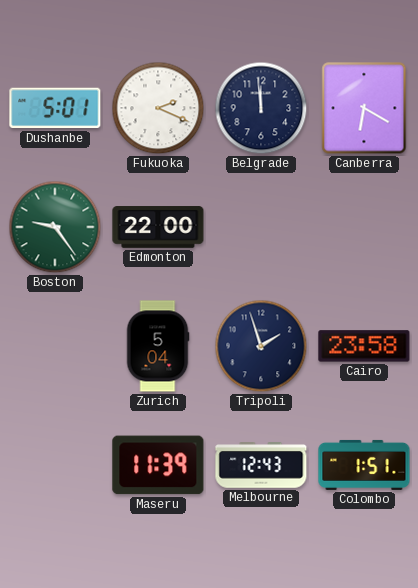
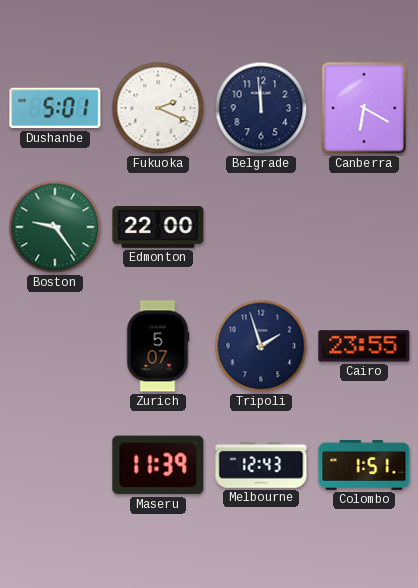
Zurich: 5:04 -> 5:07
Cairo: 23:58 -> 23:55
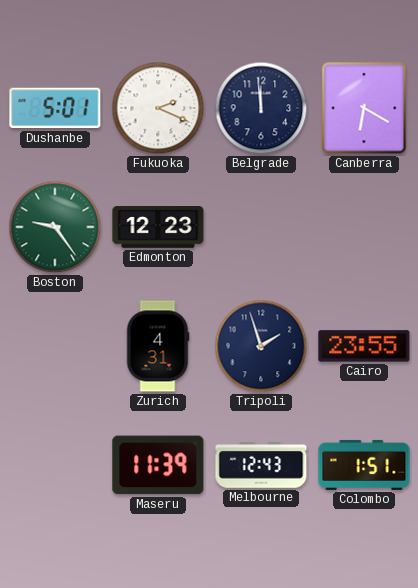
Edmonton: 22:00 -> 12:23
Zurich: 5:07 -> 4:31
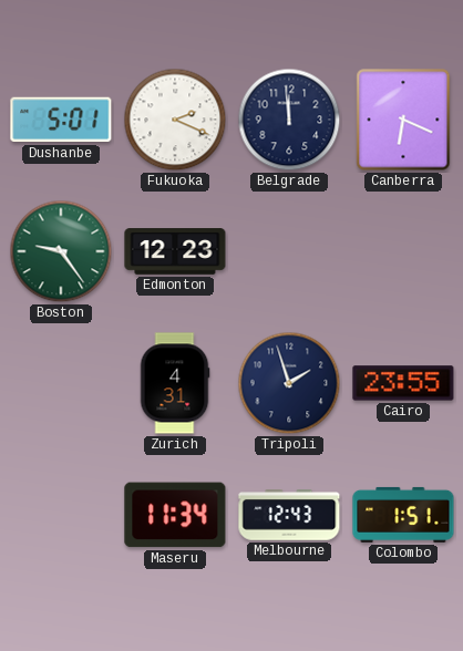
Canberra: 6:20 -> 6:19
Maseru: 11:39 -> 11:34
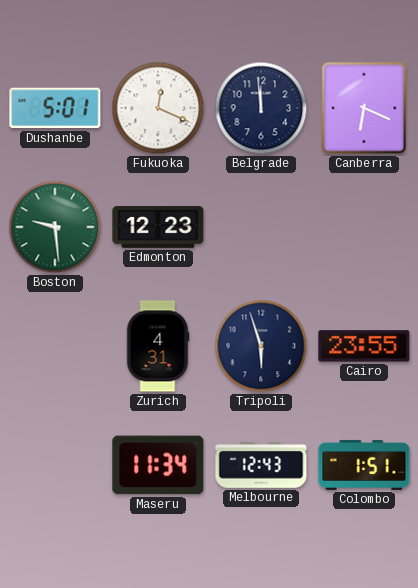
Fukuoka: 2:19 -> 12:19
Boston: 9:24 -> 9:29
Tripoli: 1:57 -> 5:57
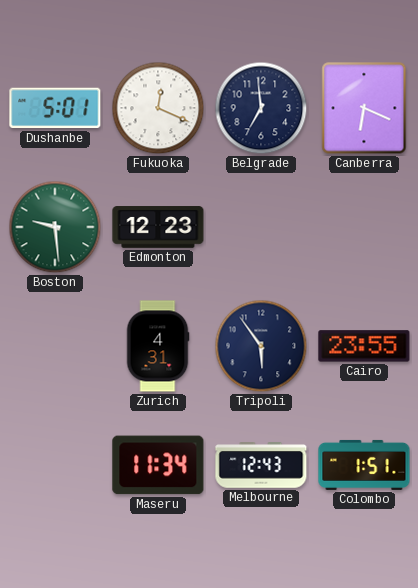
Belgrade: 11:59 -> 6:59
Tripoli: 5:57 -> 5:54
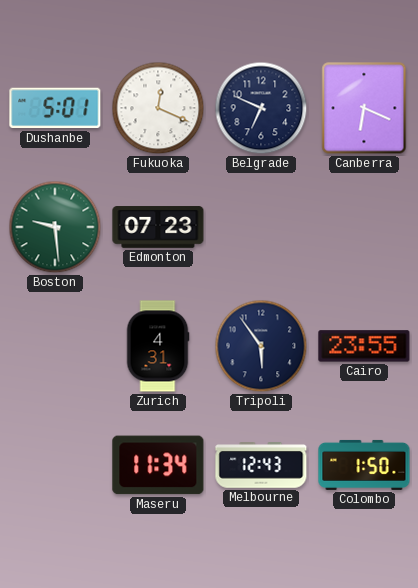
Belgrade: 6:59 -> 6:49
Edmonton: 12:23 -> 07:23
Colombo: 1:51 -> 1:50
